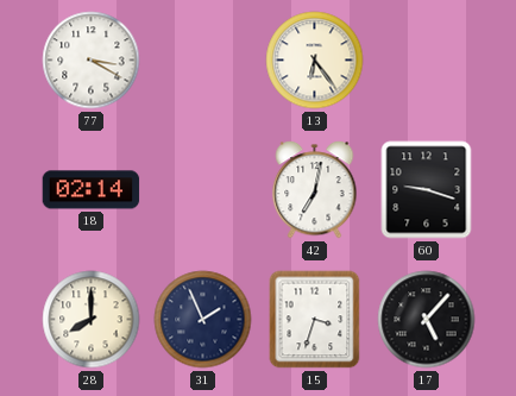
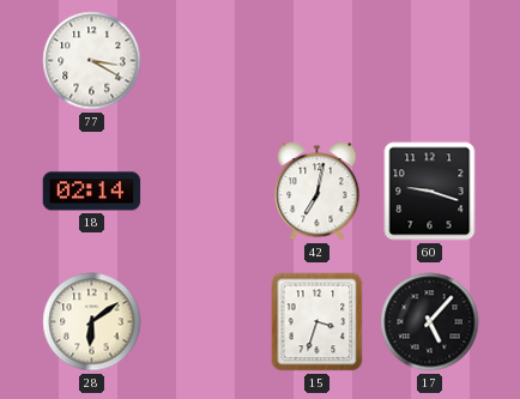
13: 6:24 -> none
28: 8:00 -> 6:09
31: 1:56 -> none
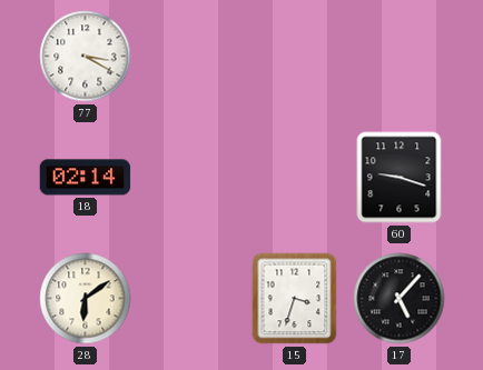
42: 7:02 -> none
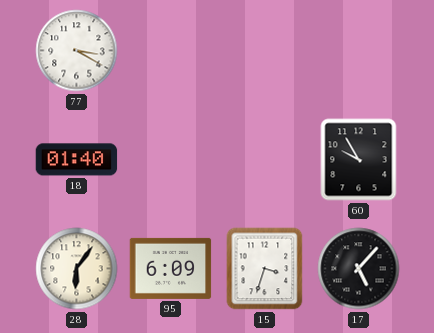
18: 02:14 -> 01:40
60: 9:18 -> 9:55
28: 6:09 -> 6:06
95: none -> 6:09
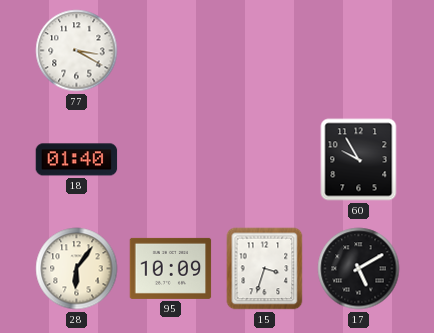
95: 6:09 -> 10:09
17: 5:07 -> 5:10
